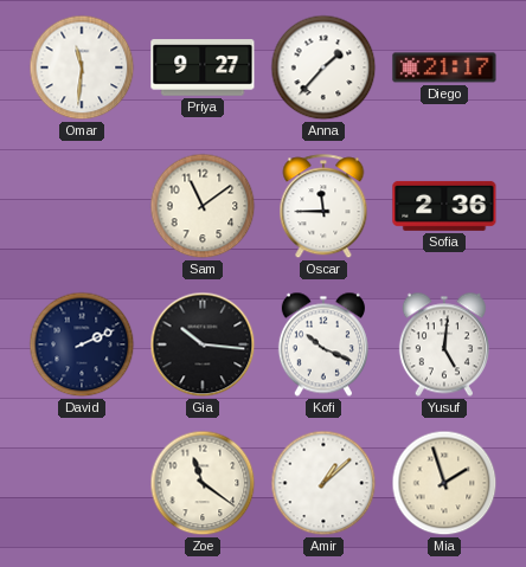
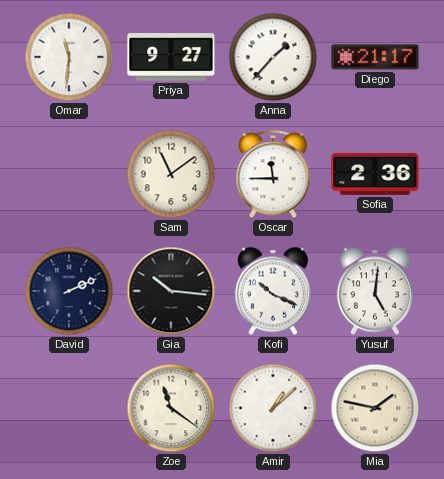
Mia: 1:57 -> 1:47
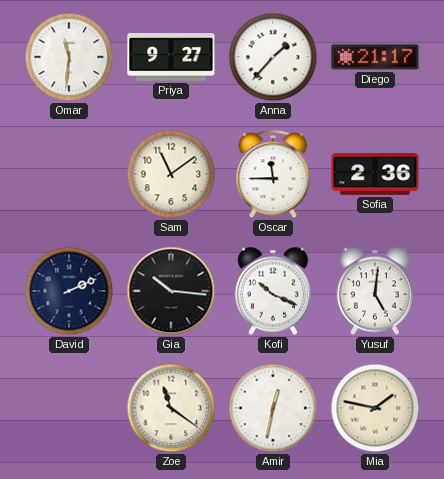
Amir: 1:08 -> 12:32
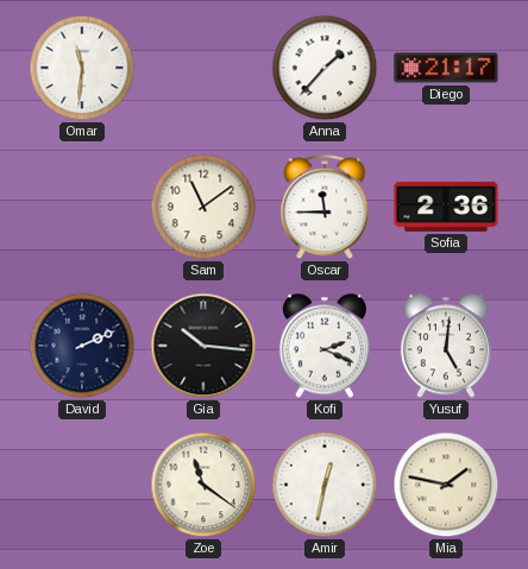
Priya: 9:27 -> none
Kofi: 10:19 -> 2:19
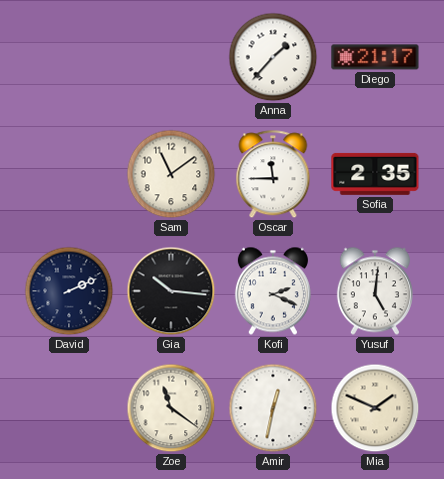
Omar: 11:31 -> none
Sofia: 2:36 -> 2:35
Mia: 1:47 -> 1:49
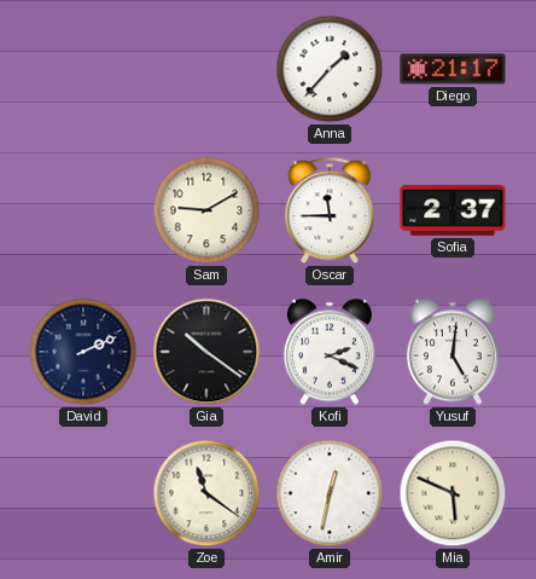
Sam: 11:09 -> 9:10
Sofia: 2:35 -> 2:37
Gia: 10:16 -> 10:21
Mia: 1:49 -> 5:49
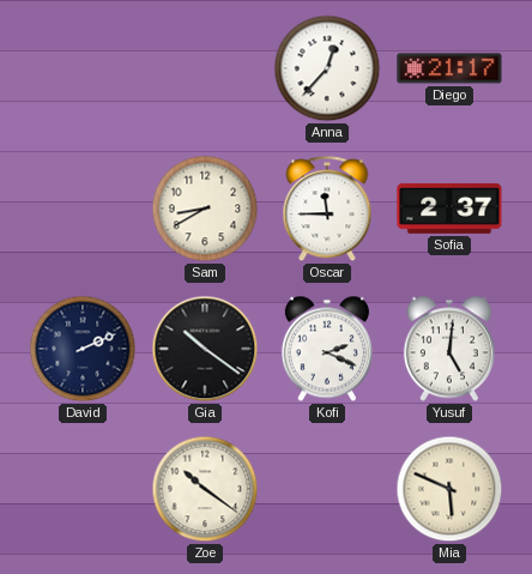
Anna: 1:37 -> 12:37
Sam: 9:10 -> 8:40
Zoe: 11:21 -> 10:21
Amir: 12:32 -> none
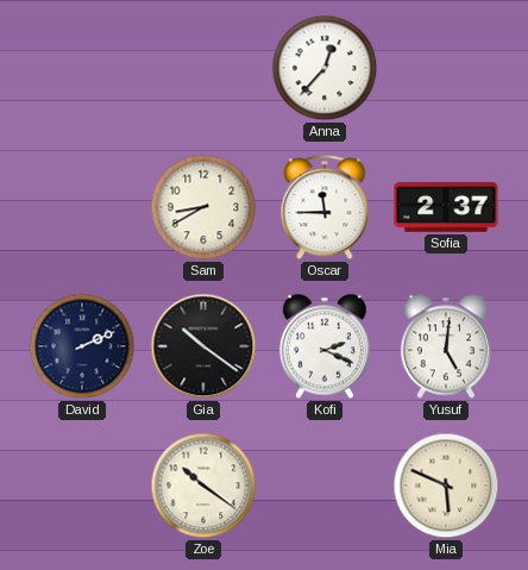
Diego: 21:17 -> none
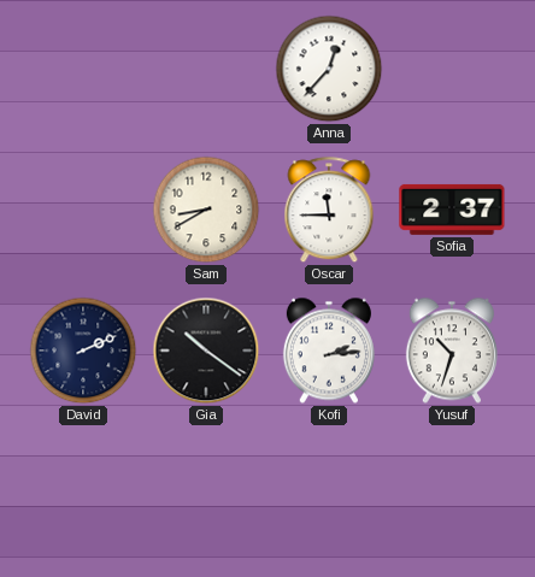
Kofi: 2:19 -> 2:14
Yusuf: 5:01 -> 10:33
Zoe: 10:21 -> none
Mia: 5:49 -> none
